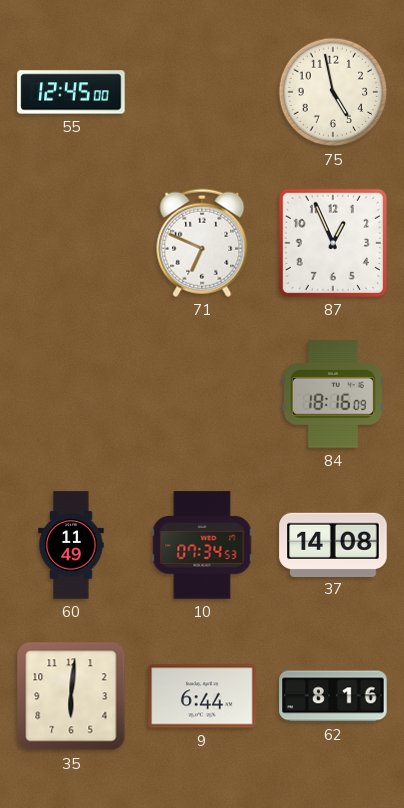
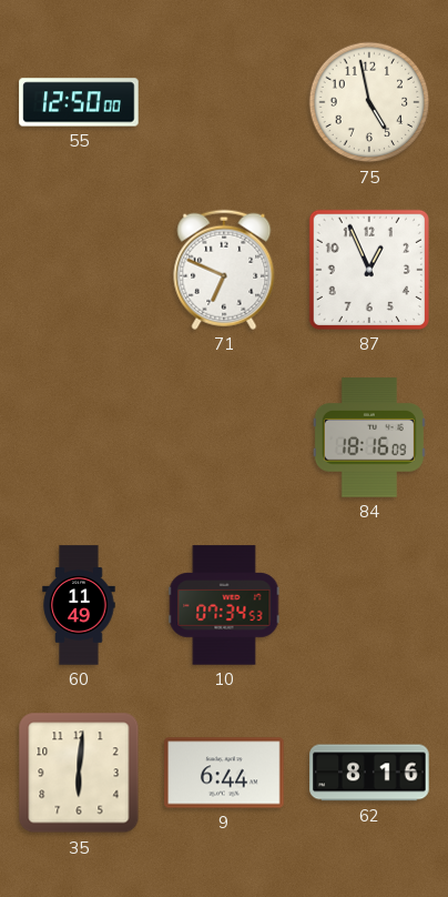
55: 12:45 -> 12:50
37: 14:08 -> none
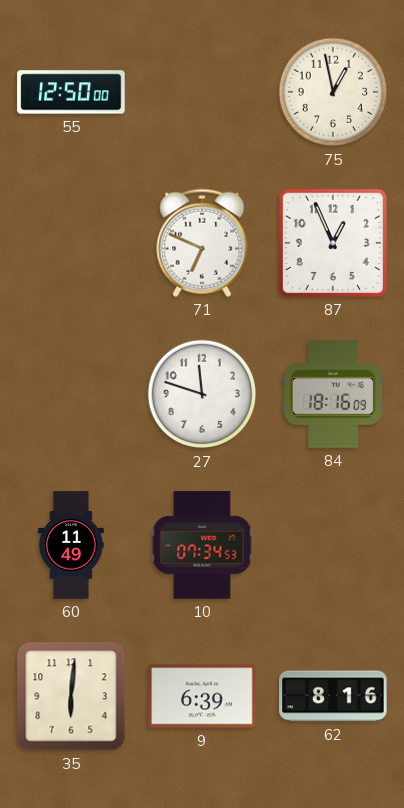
75: 4:58 -> 12:58
27: none -> 11:48
9: 6:44 -> 6:39
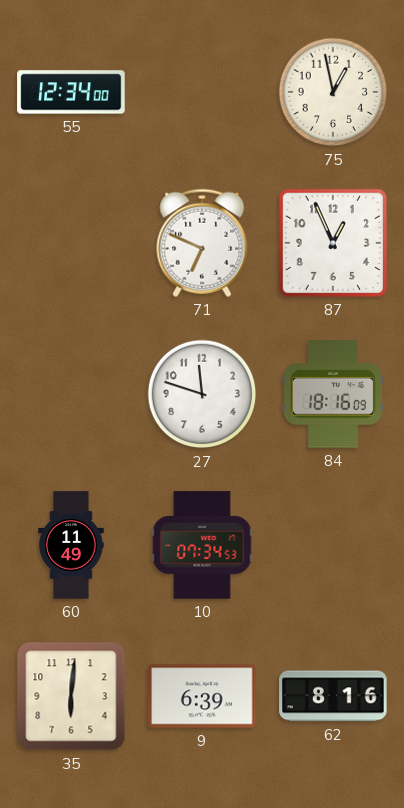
55: 12:50 -> 12:34
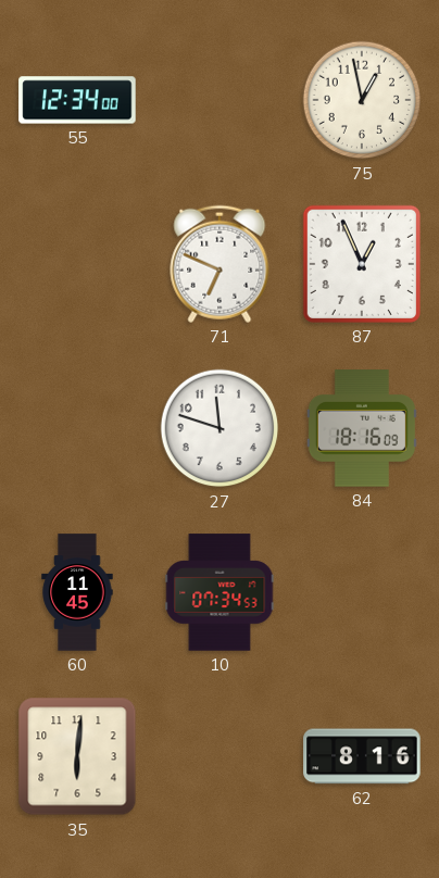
60: 11:49 -> 11:45
9: 6:39 -> none
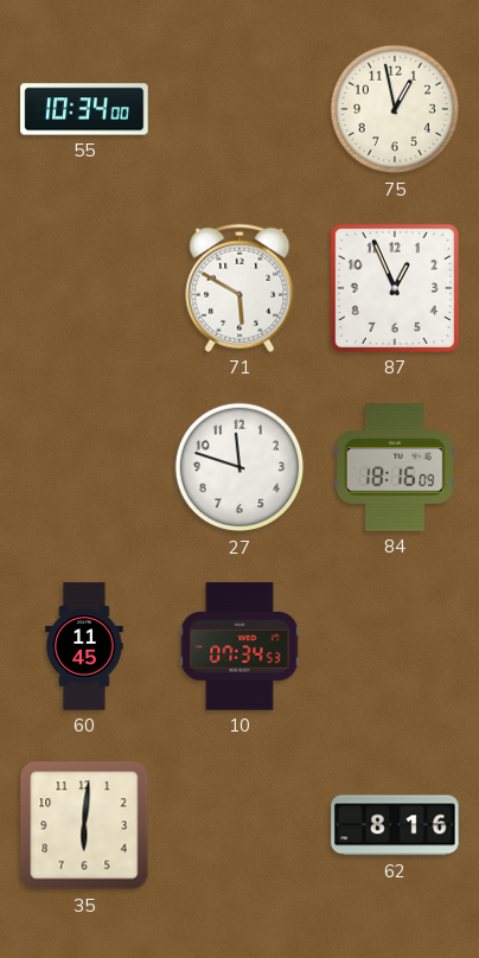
55: 12:34 -> 10:34
71: 6:49 -> 5:50
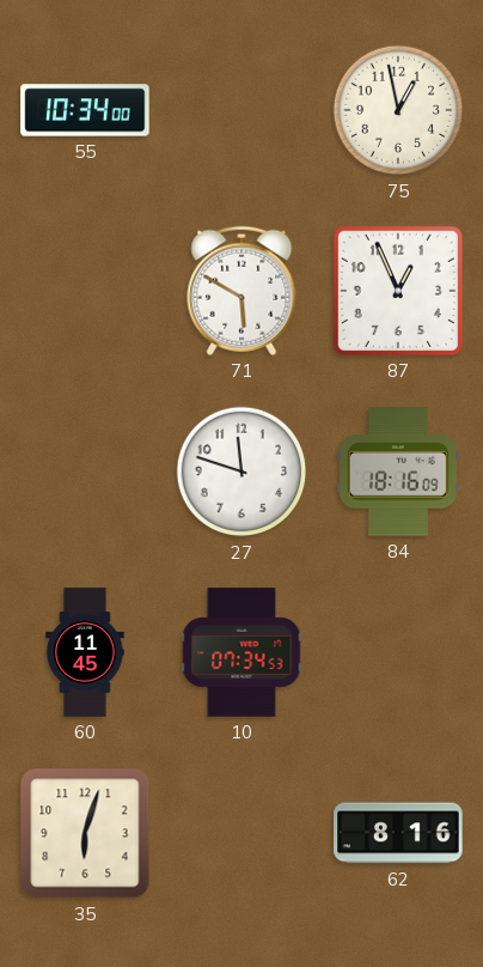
35: 6:01 -> 6:03
